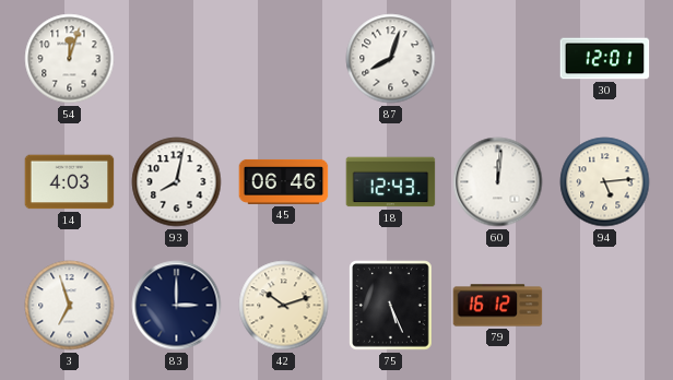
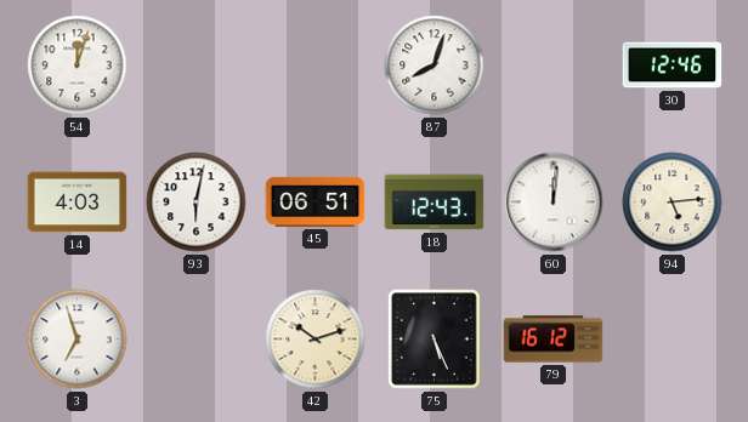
30: 12:01 -> 12:46
93: 8:02 -> 6:02
45: 06:46 -> 06:51
83: 3:00 -> none
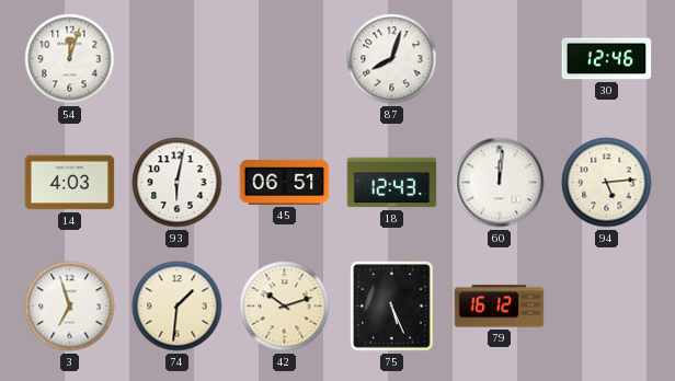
74: none -> 1:31
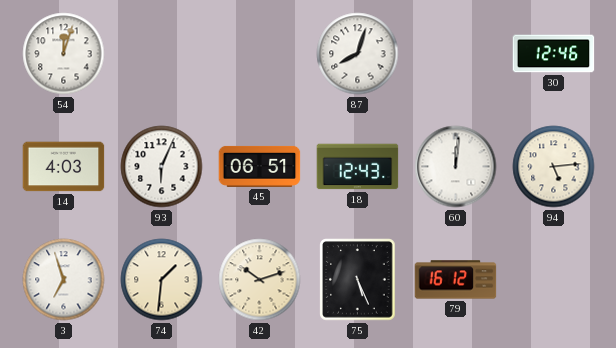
93: 6:02 -> 6:04
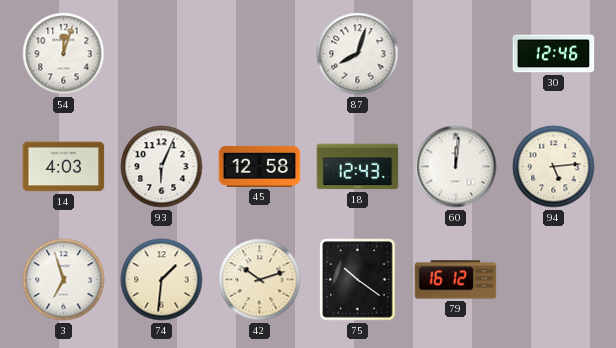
45: 06:51 -> 12:58
75: 5:26 -> 10:21
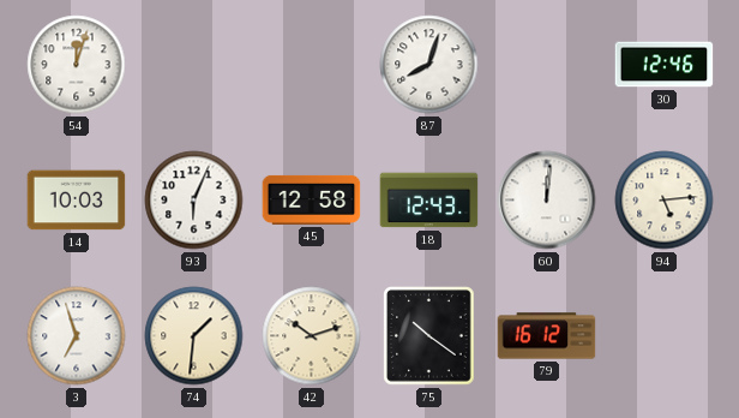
14: 4:03 -> 10:03
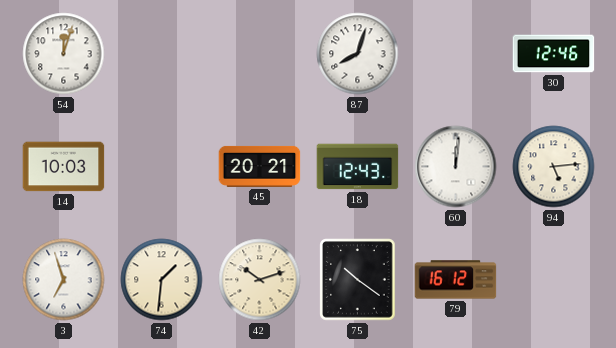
93: 6:04 -> none
45: 12:58 -> 20:21
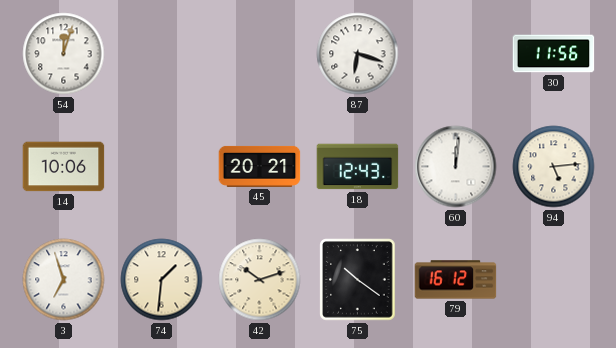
87: 8:03 -> 6:18
30: 12:46 -> 11:56
14: 10:03 -> 10:06
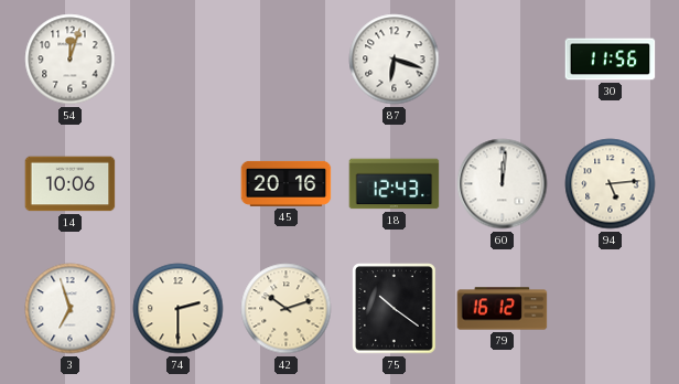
45: 20:21 -> 20:16
74: 1:31 -> 2:30
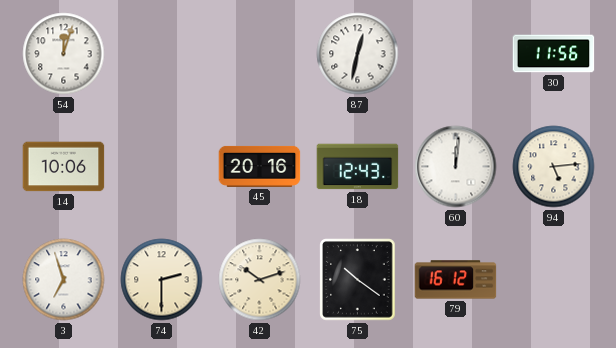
87: 6:18 -> 12:32
